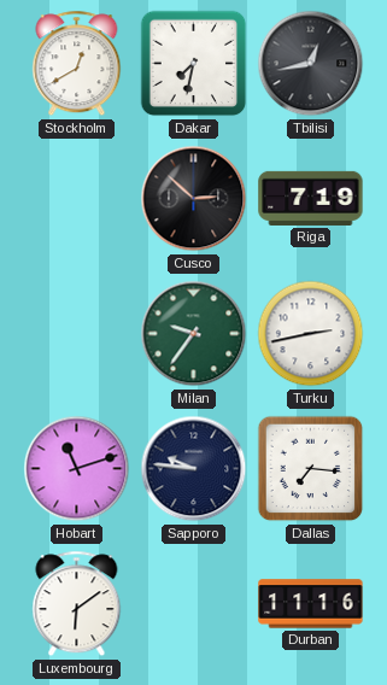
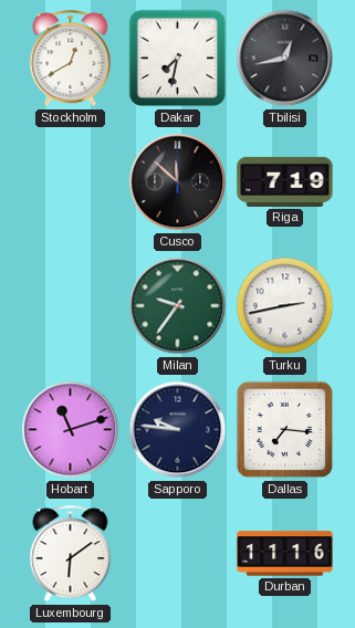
Cusco: 2:52 -> 11:52
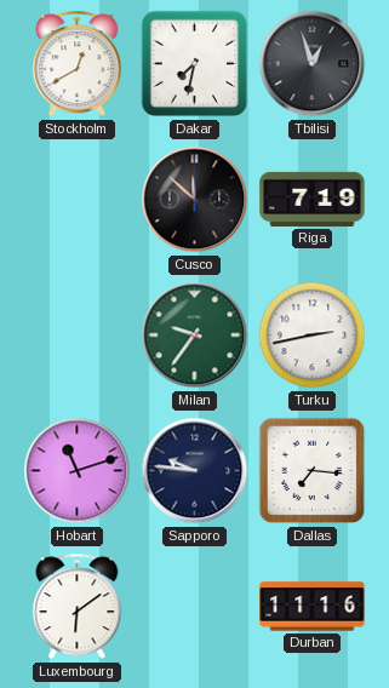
Tbilisi: 12:43 -> 12:57
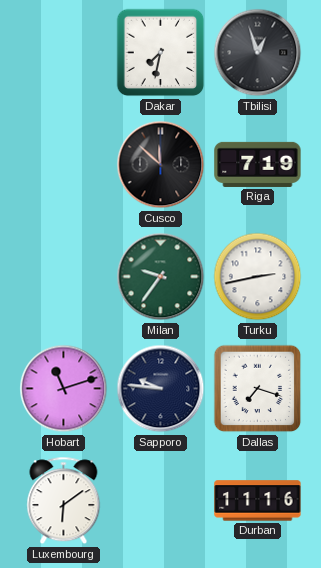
Stockholm: 12:40 -> none
Dallas: 7:16 -> 7:18
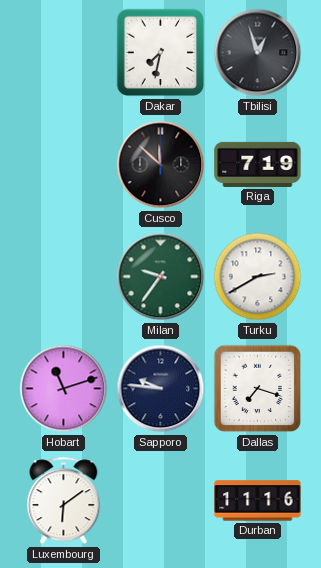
Turku: 2:43 -> 2:40
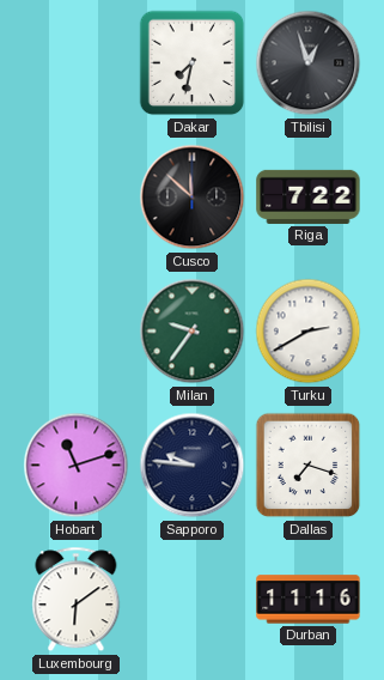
Riga: 7:19 -> 7:22
